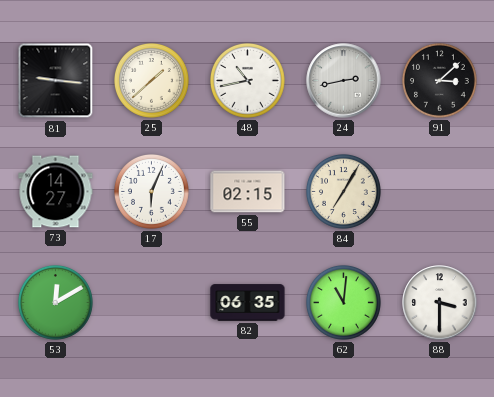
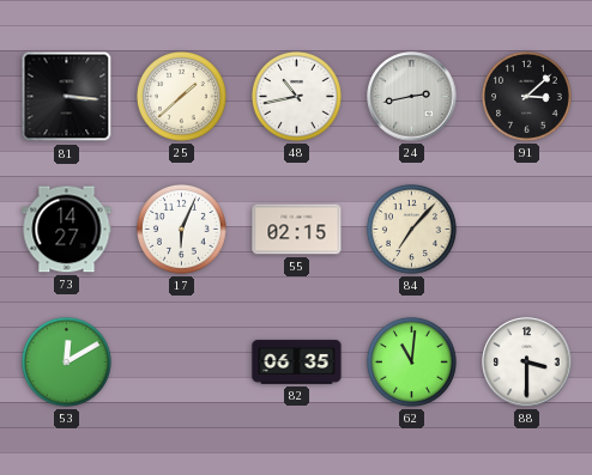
81: 9:16 -> 3:16
84: 7:05 -> 7:07
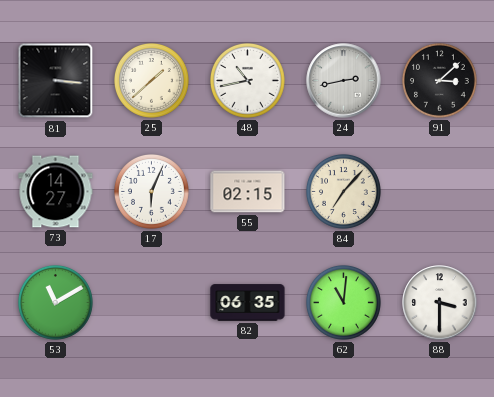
53: 12:10 -> 11:10
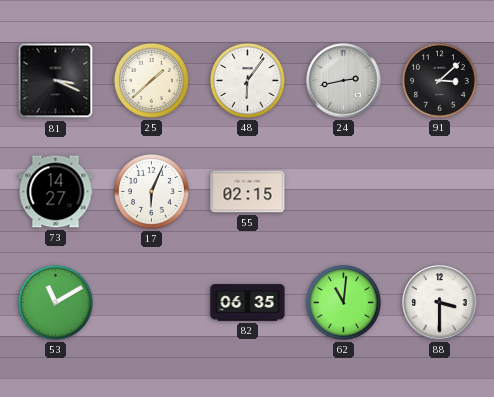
81: 3:16 -> 3:19
48: 10:43 -> 6:06
84: 7:07 -> none
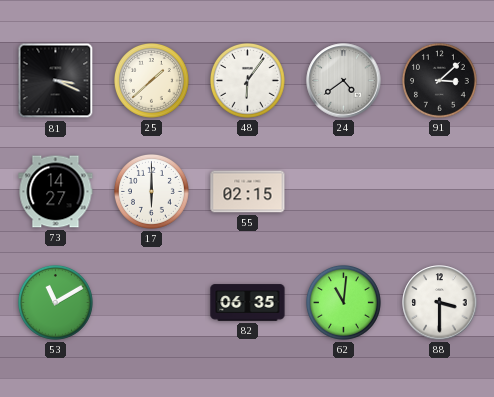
24: 2:43 -> 4:39
17: 6:04 -> 6:00
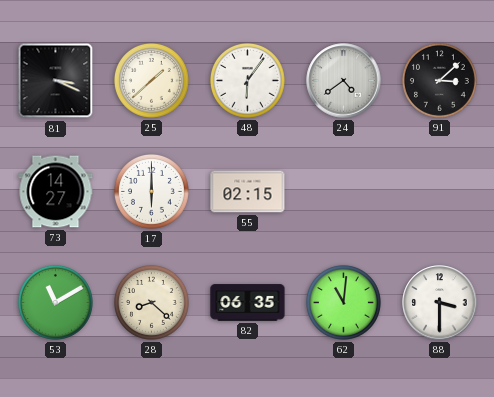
28: none -> 8:22
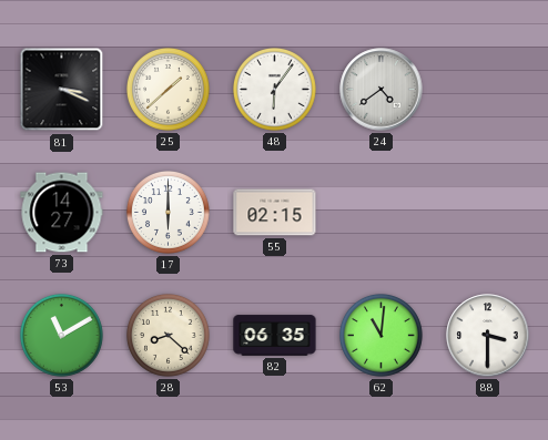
91: 3:08 -> none
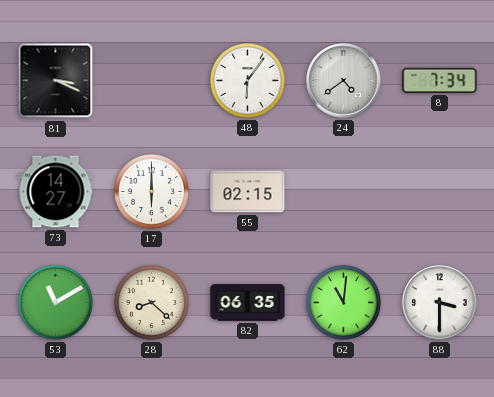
25: 1:38 -> none
8: none -> 7:34
